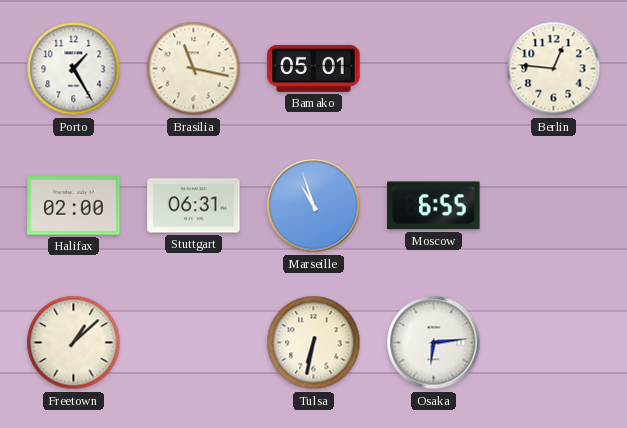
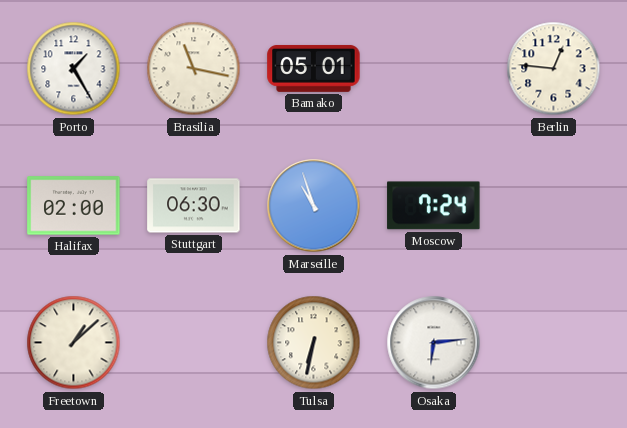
Stuttgart: 06:31 -> 06:30
Moscow: 6:55 -> 7:24
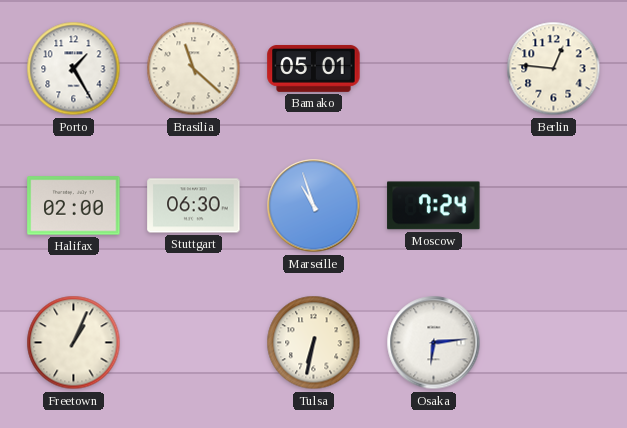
Brasilia: 11:17 -> 11:22
Freetown: 1:08 -> 1:04
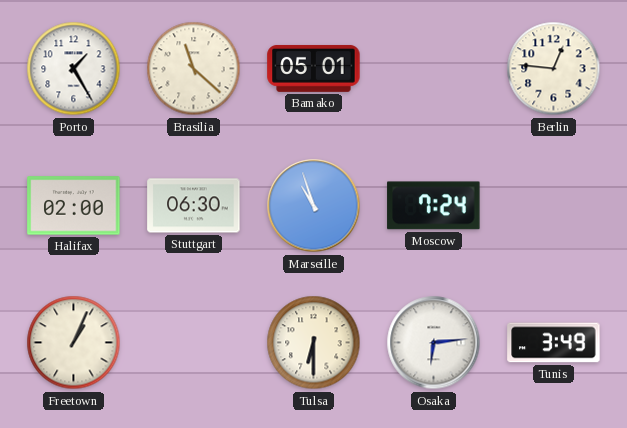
Tulsa: 6:32 -> 6:30
Tunis: none -> 3:49
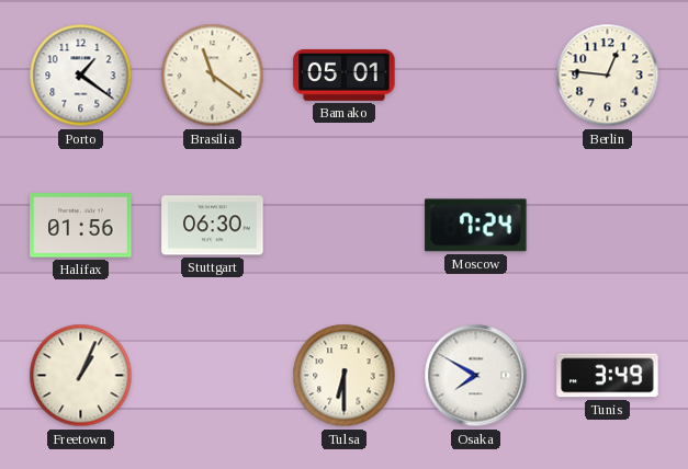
Porto: 1:25 -> 1:21
Brasilia: 11:22 -> 11:21
Halifax: 02:00 -> 01:56
Marseille: 10:57 -> none
Osaka: 6:14 -> 7:50
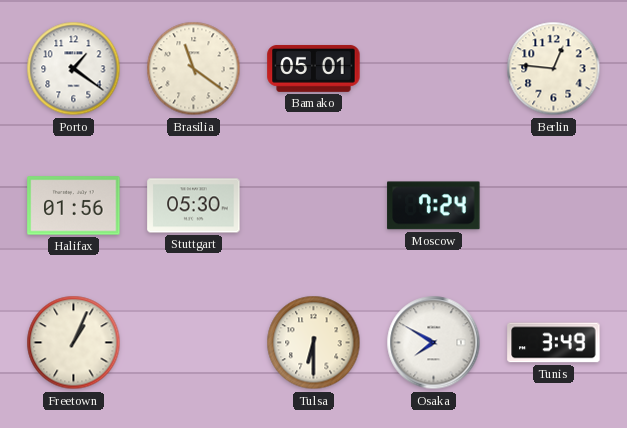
Stuttgart: 06:30 -> 05:30
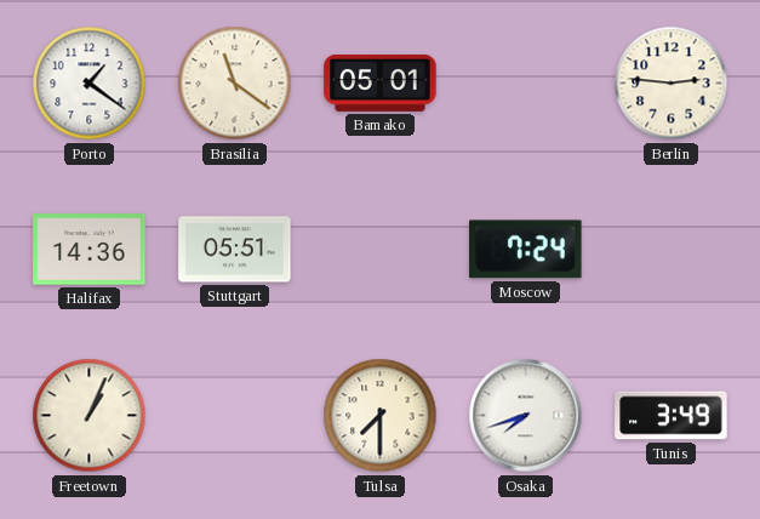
Berlin: 12:46 -> 2:46
Halifax: 01:56 -> 14:36
Stuttgart: 05:30 -> 05:51
Tulsa: 6:30 -> 7:30
Osaka: 7:50 -> 7:42
